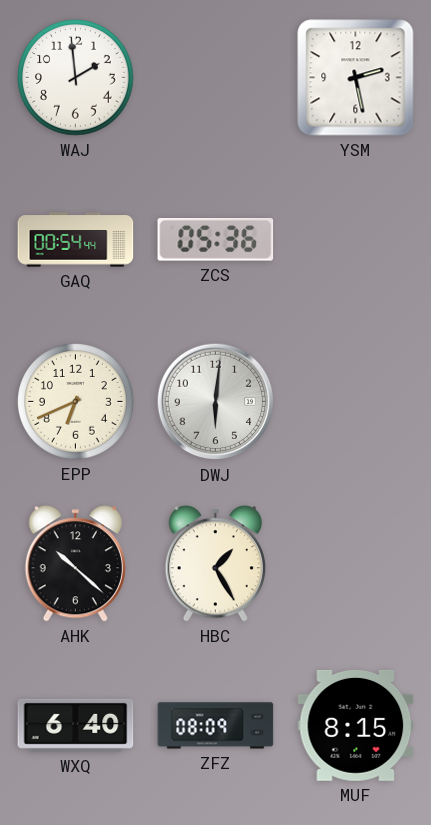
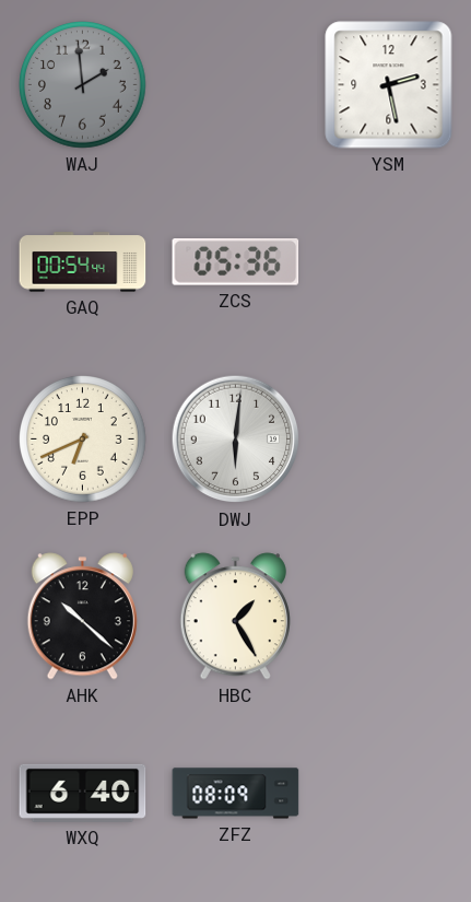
WAJ dial: white -> grey
MUF: 8:15 -> none
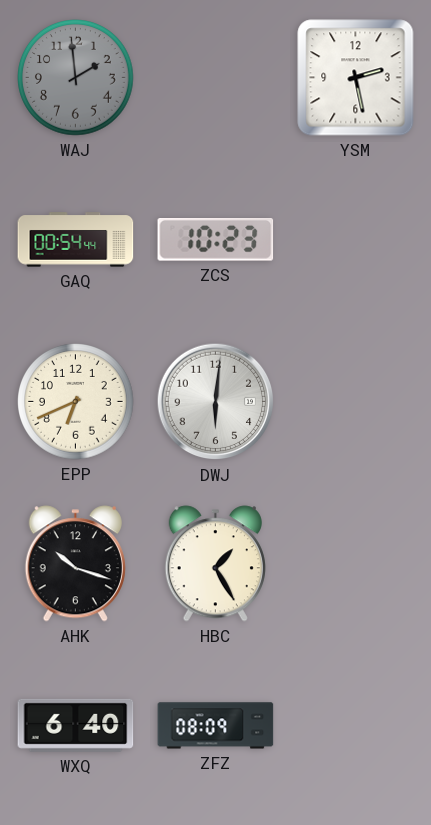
ZCS: 05:36 -> 10:23
AHK: 10:22 -> 10:18
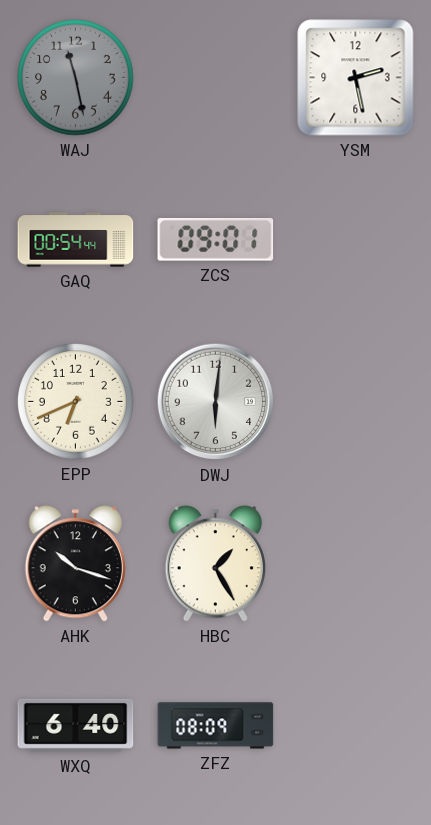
WAJ: 1:59 -> 11:28
ZCS: 10:23 -> 09:01
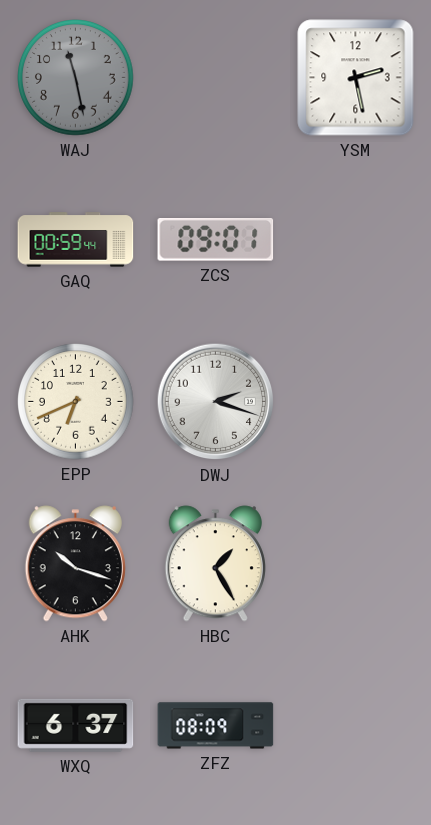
GAQ: 00:54 -> 00:59
DWJ: 6:01 -> 2:18
WXQ: 6:40 -> 6:37
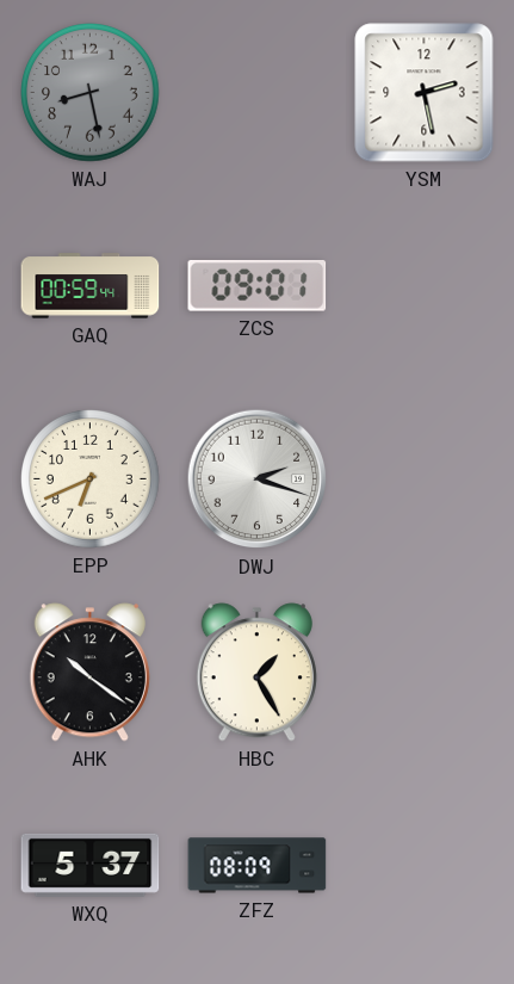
WAJ: 11:28 -> 8:28
AHK: 10:18 -> 10:21
WXQ: 6:37 -> 5:37
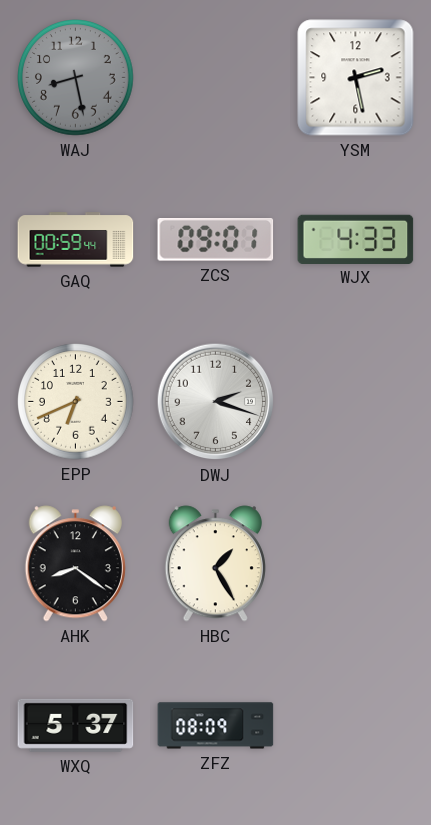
WJX: none -> 4:33
AHK: 10:21 -> 8:21
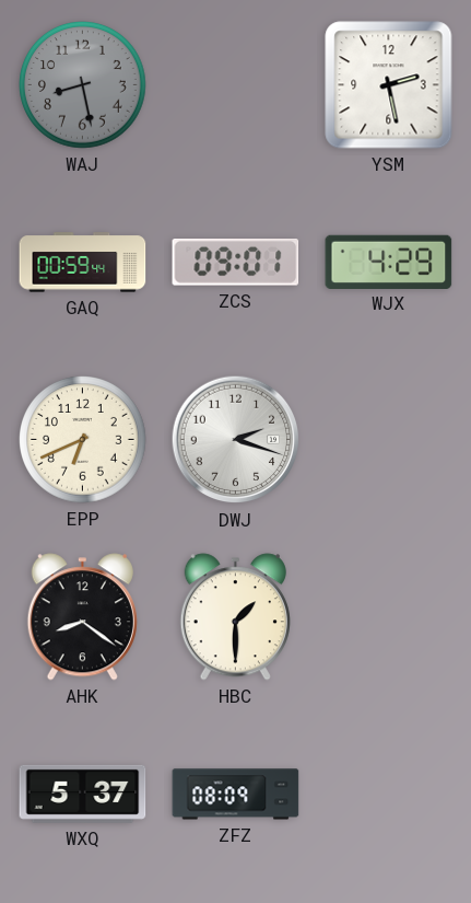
WJX: 4:33 -> 4:29
HBC: 1:25 -> 1:30
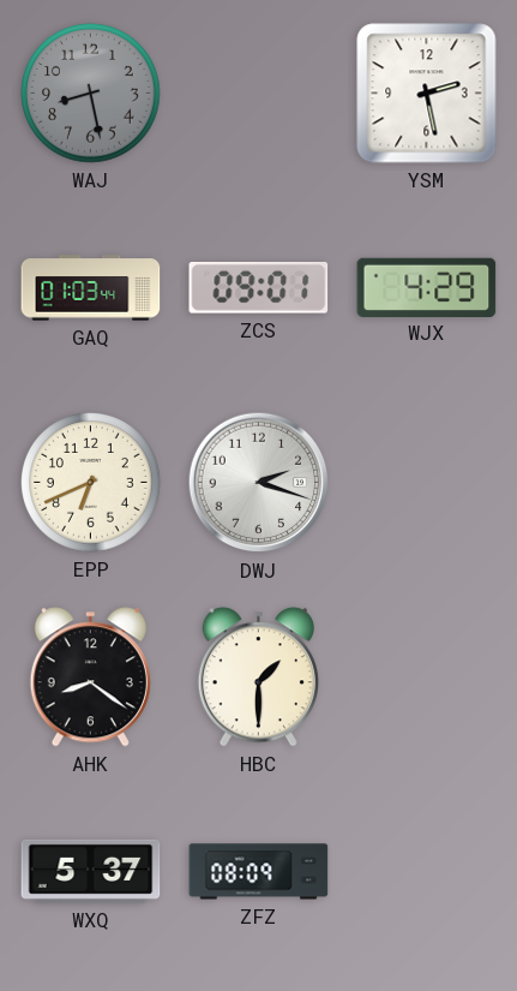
GAQ: 00:59 -> 01:03
